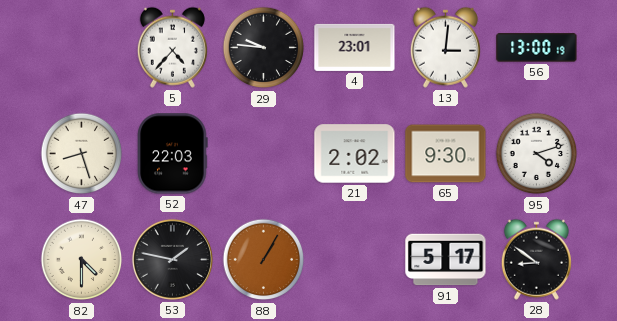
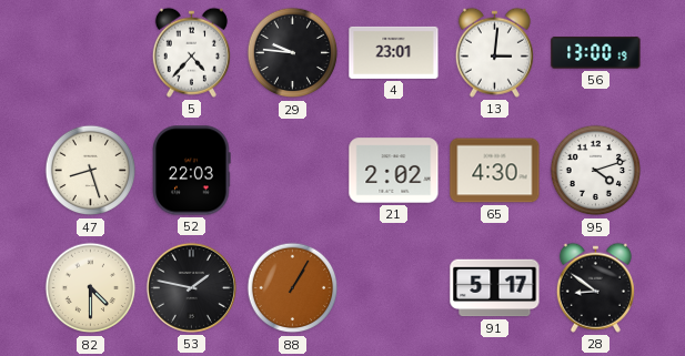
65: 9:30 -> 4:30
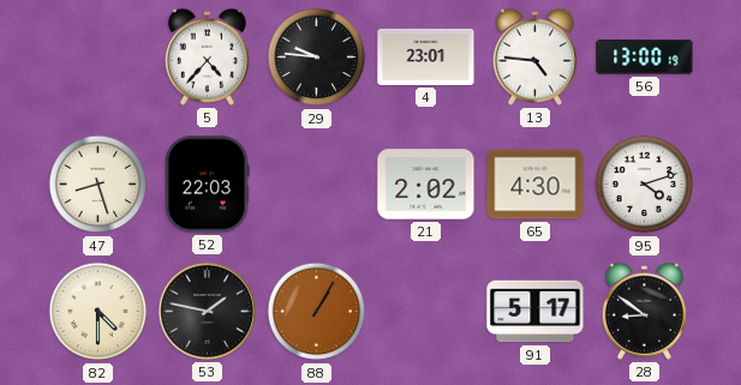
13: 3:01 -> 4:46
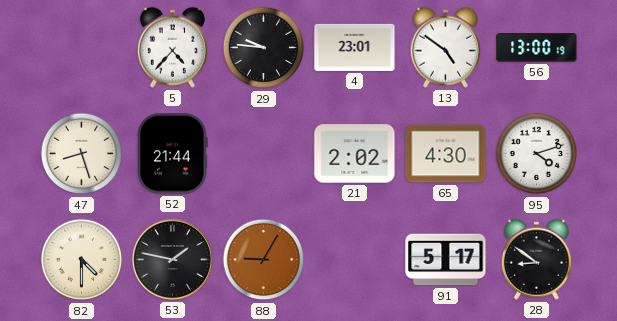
13: 4:46 -> 4:51
52: 22:03 -> 21:44
88: 1:05 -> 9:05
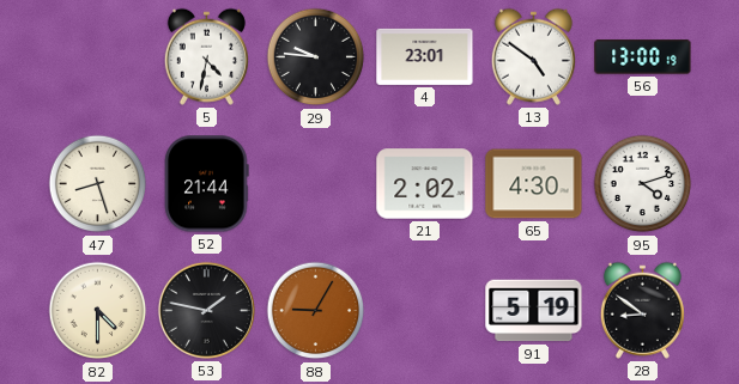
5: 4:37 -> 4:32
91: 5:17 -> 5:19
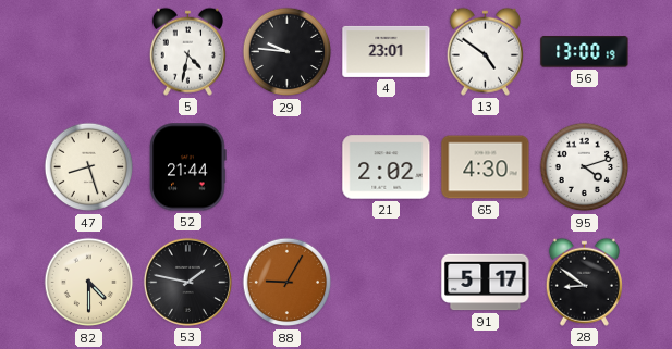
91: 5:19 -> 5:17
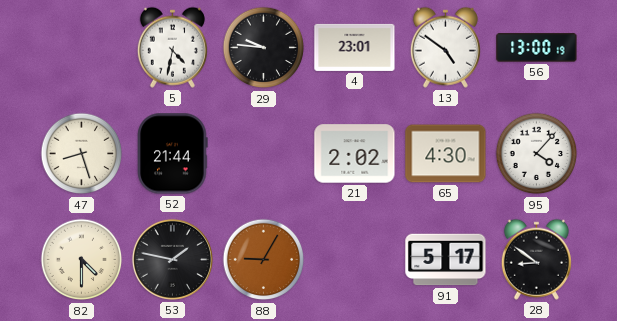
95: 4:12 -> 4:07
